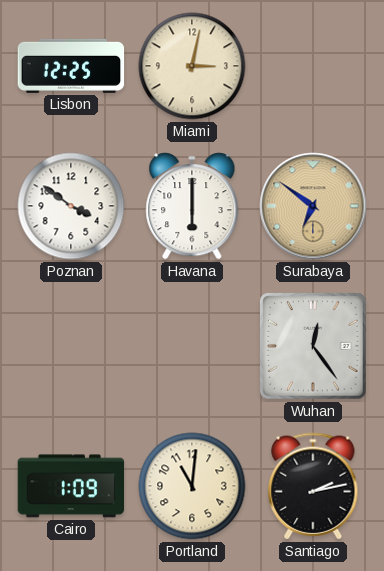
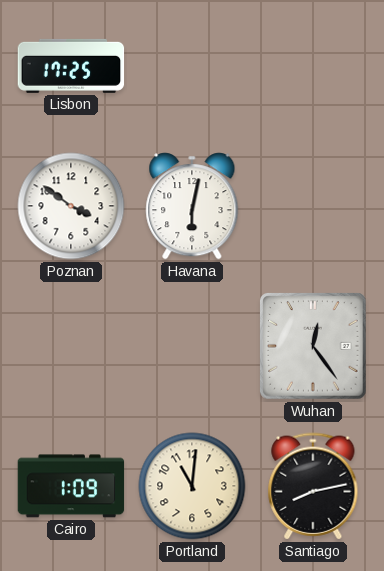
Lisbon: 12:25 -> 17:25
Miami: 3:02 -> none
Havana: 6:00 -> 6:02
Surabaya: 6:51 -> none
Santiago: 2:13 -> 8:13
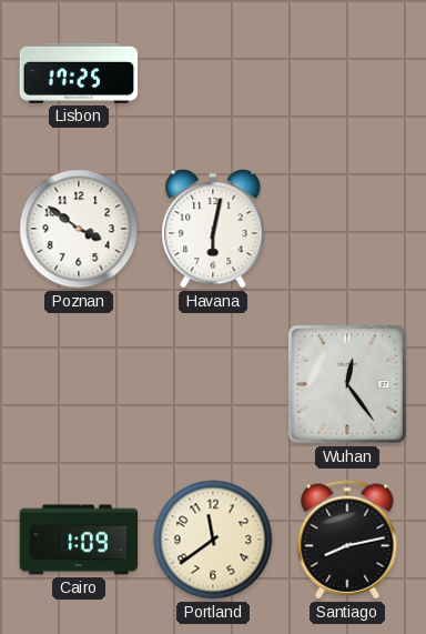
Portland: 11:01 -> 11:39
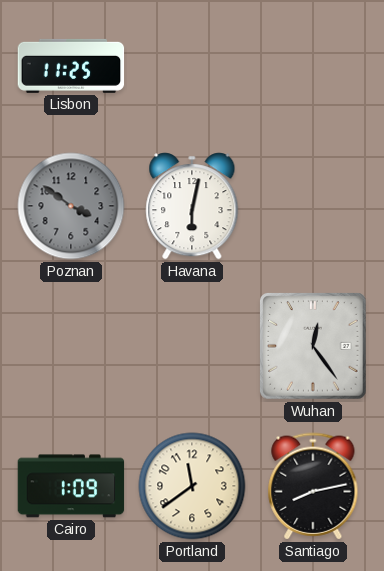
Lisbon: 17:25 -> 11:25
Poznan dial: white -> grey
